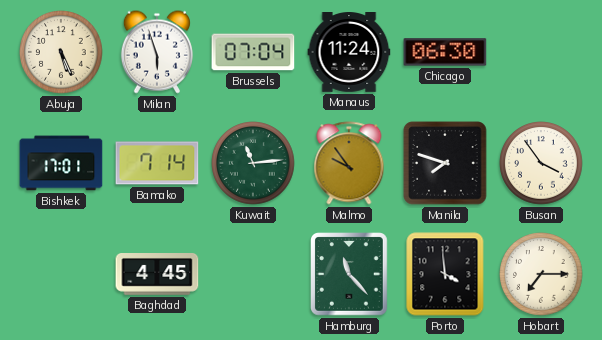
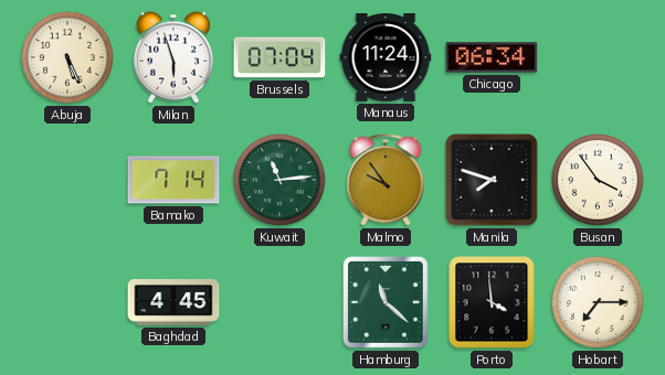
Chicago: 06:30 -> 06:34
Bishkek: 17:01 -> none
Hamburg: 11:23 -> 11:22
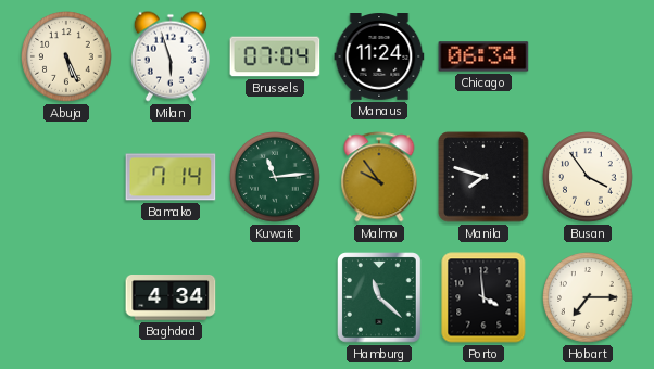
Baghdad: 4:45 -> 4:34
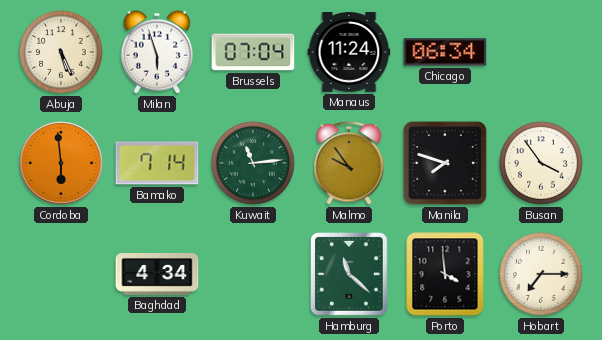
Cordoba: none -> 5:59
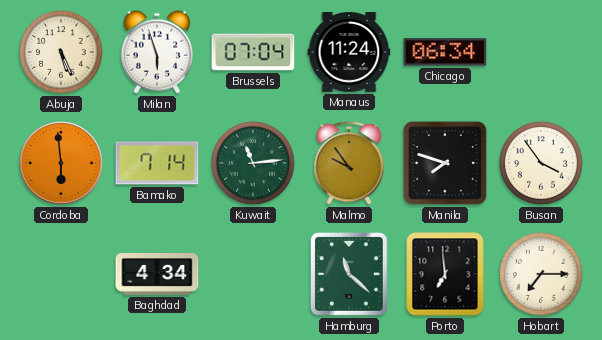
Porto: 3:59 -> 6:59
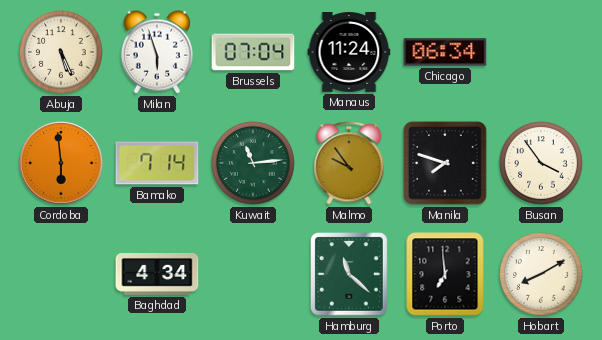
Hobart: 7:15 -> 8:10
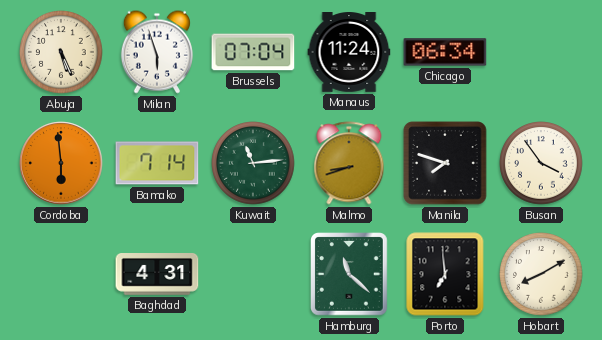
Malmo: 9:54 -> 8:42
Baghdad: 4:34 -> 4:31
